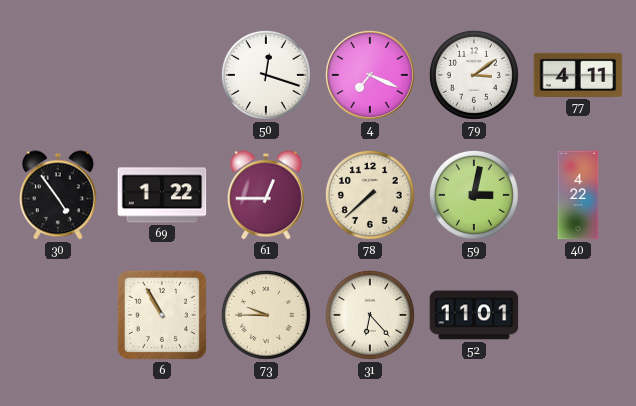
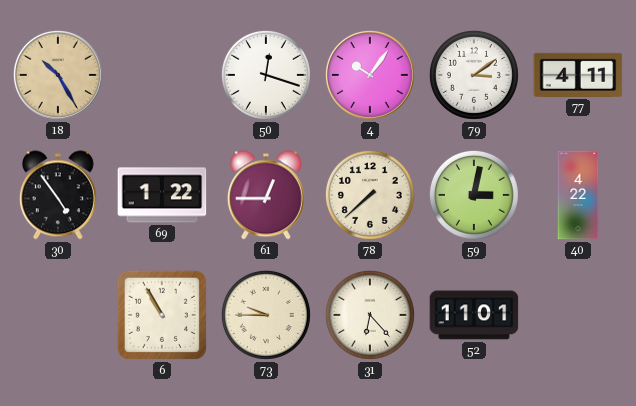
18: none -> 10:25
4: 7:19 -> 10:06
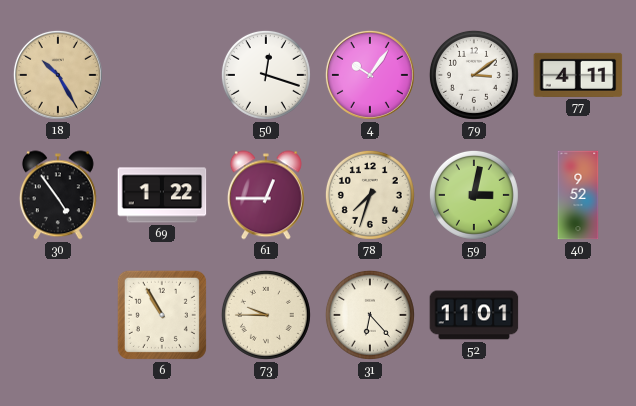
78: 7:38 -> 7:33
40: 4:22 -> 9:52
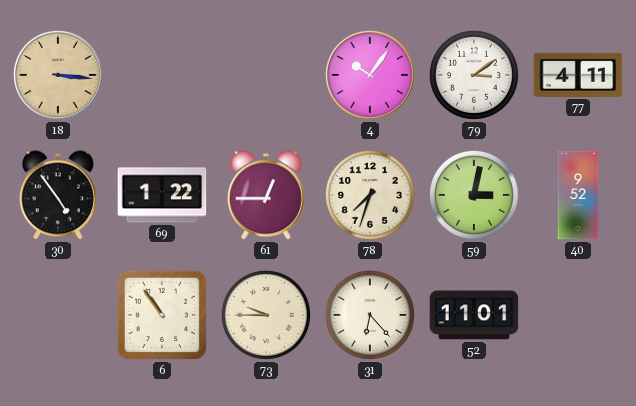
18: 10:25 -> 3:16
50: 12:18 -> none
6: 10:55 -> 10:54
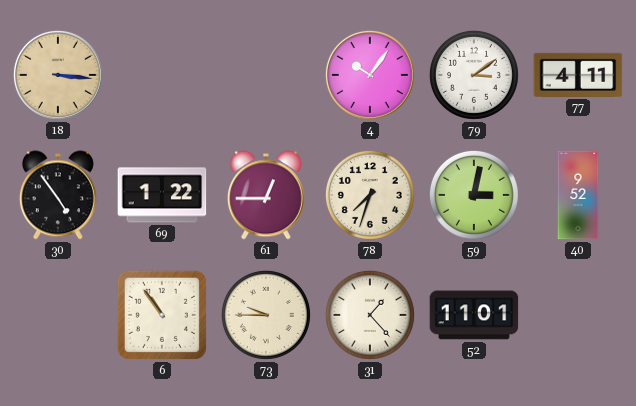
31: 6:23 -> 1:23
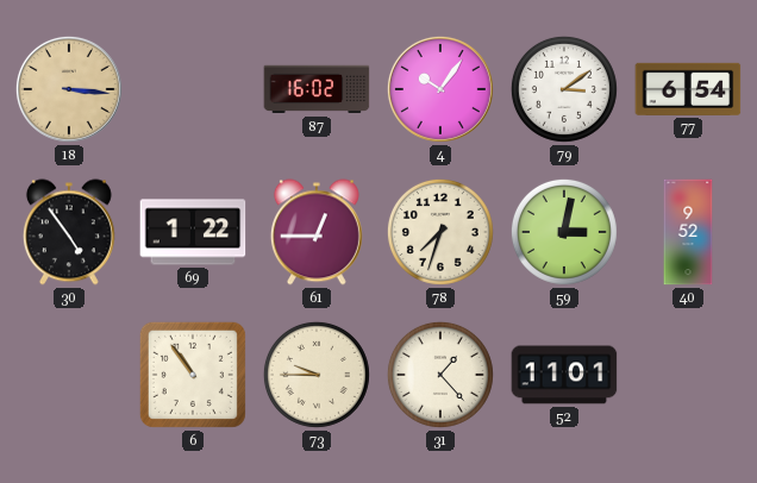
87: none -> 16:02
77: 4:11 -> 6:54
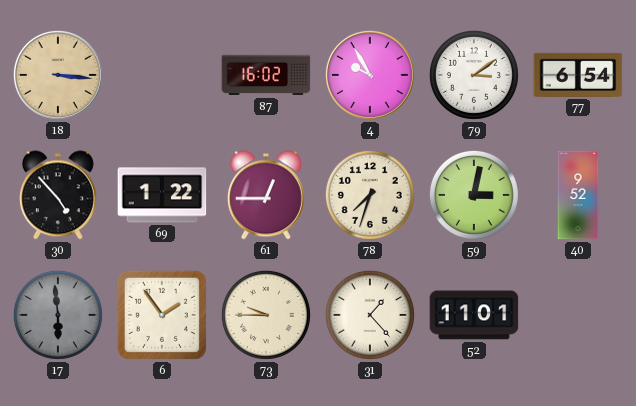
4: 10:06 -> 9:55
30: 4:54 -> 4:53
17: none -> 5:59
6: 10:54 -> 1:54
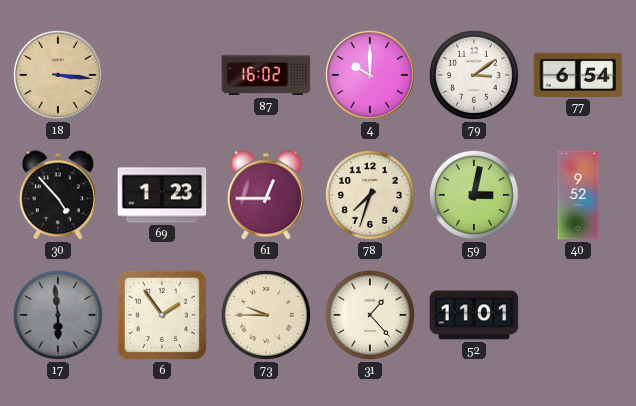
4: 9:55 -> 10:00
69: 1:22 -> 1:23
